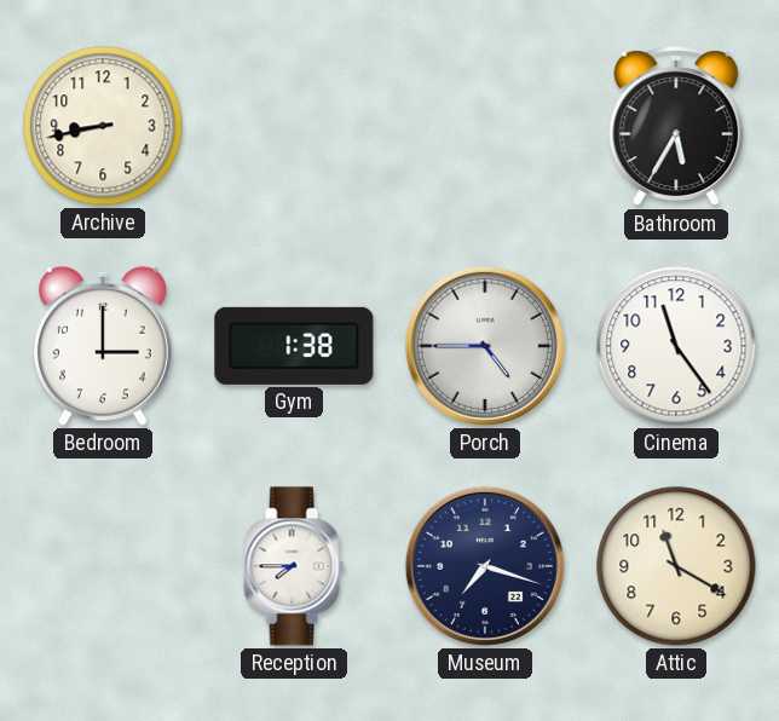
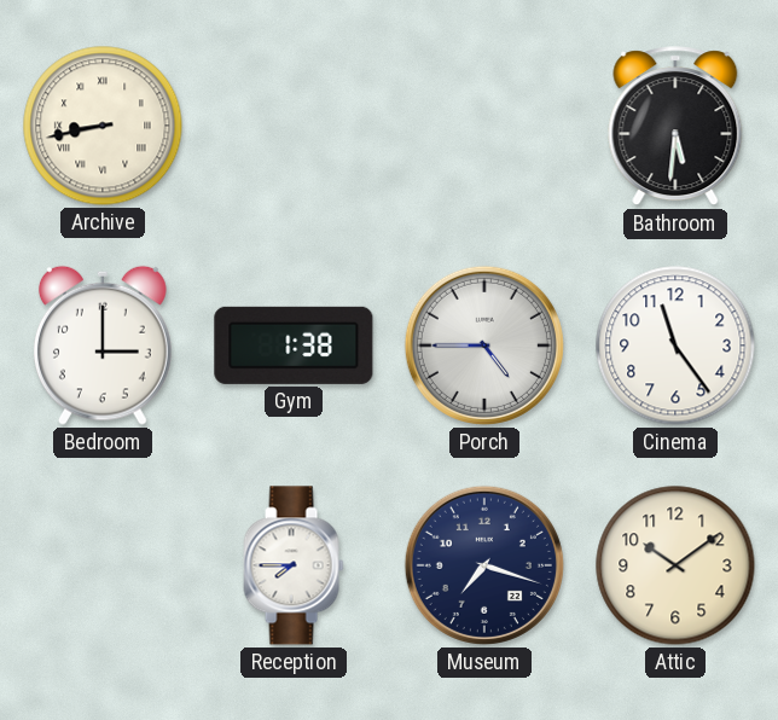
Archive numerals: Arabic -> Roman
Bathroom: 5:35 -> 5:31
Attic: 11:20 -> 10:09
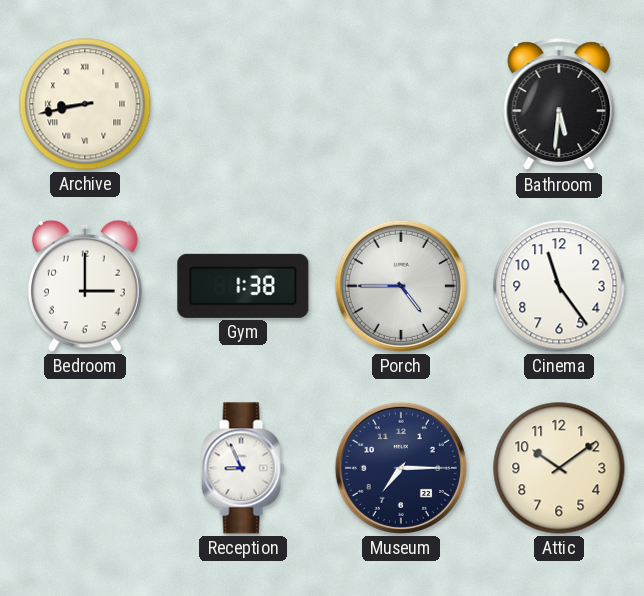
Reception: 7:45 -> 8:56
Museum: 7:18 -> 7:15
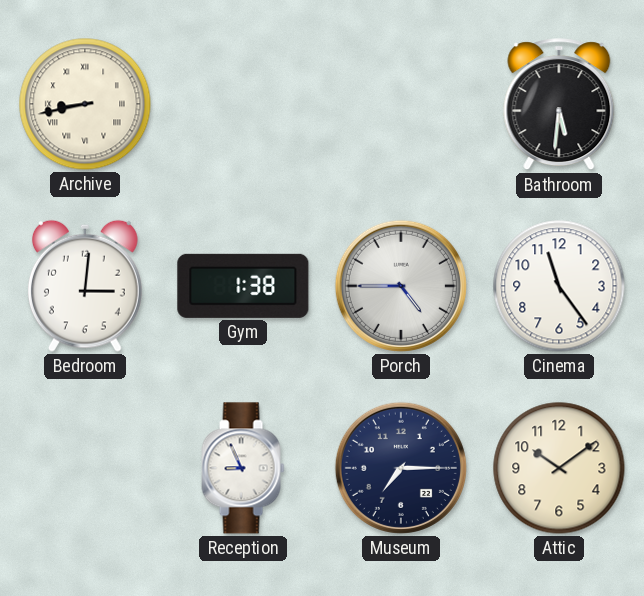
Bedroom: 3:00 -> 3:01
